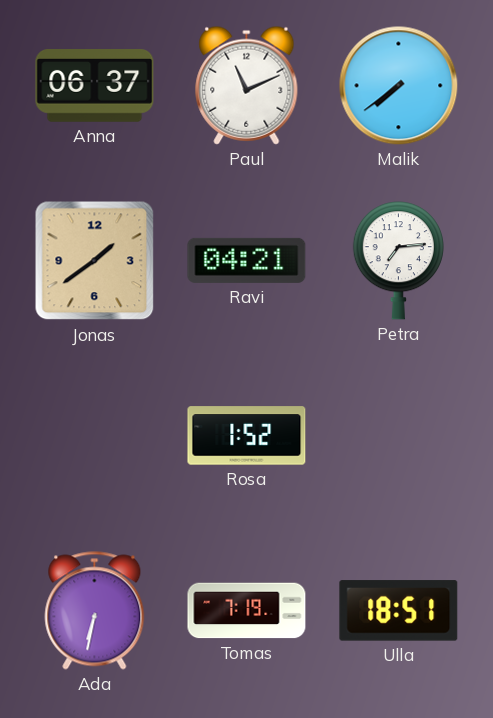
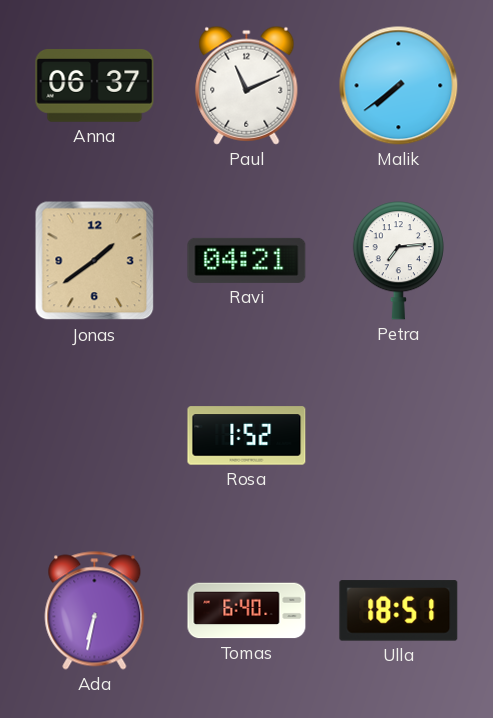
Tomas: 7:19 -> 6:40
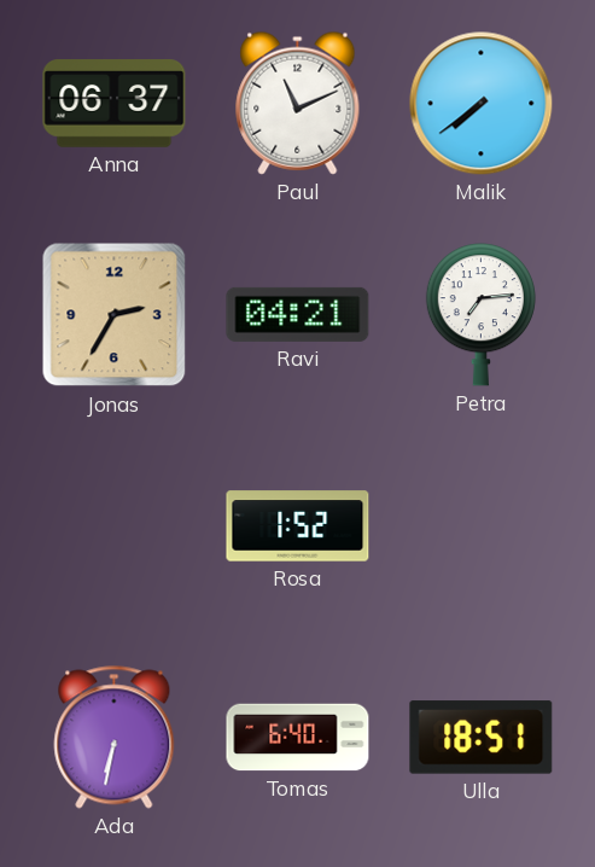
Jonas: 1:39 -> 2:35
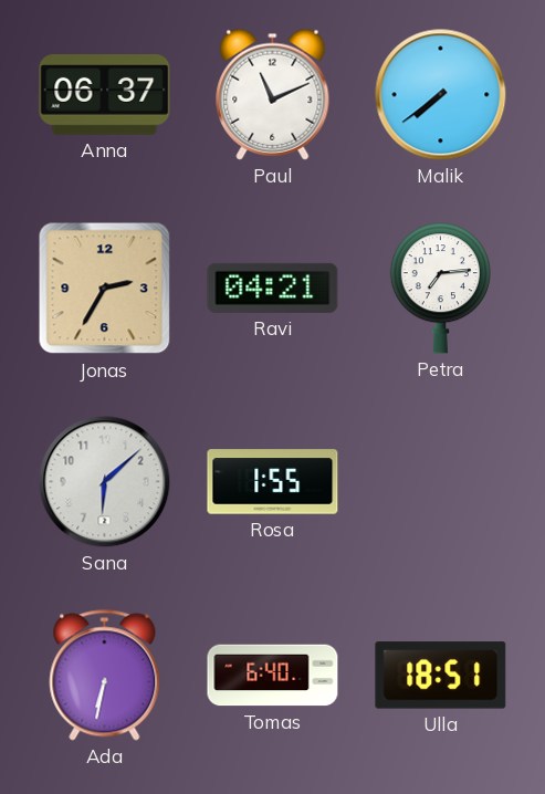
Sana: none -> 6:08
Rosa: 1:52 -> 1:55
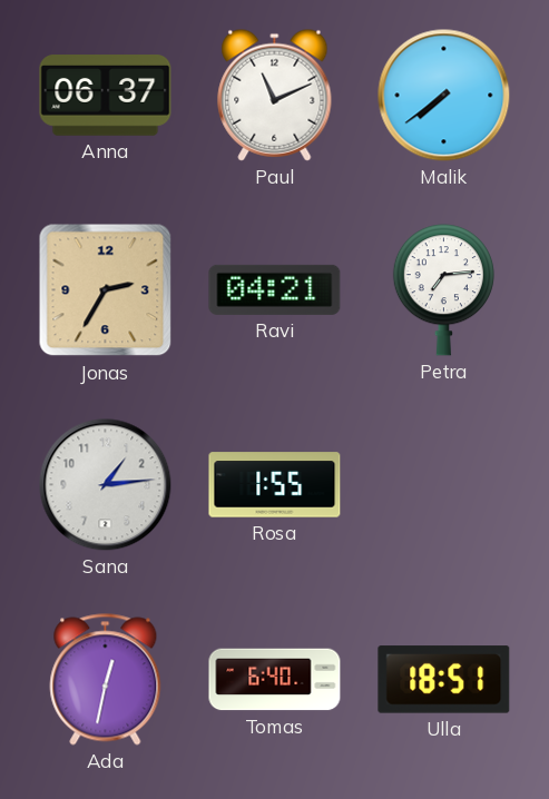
Sana: 6:08 -> 1:14
Ada: 6:32 -> 12:32
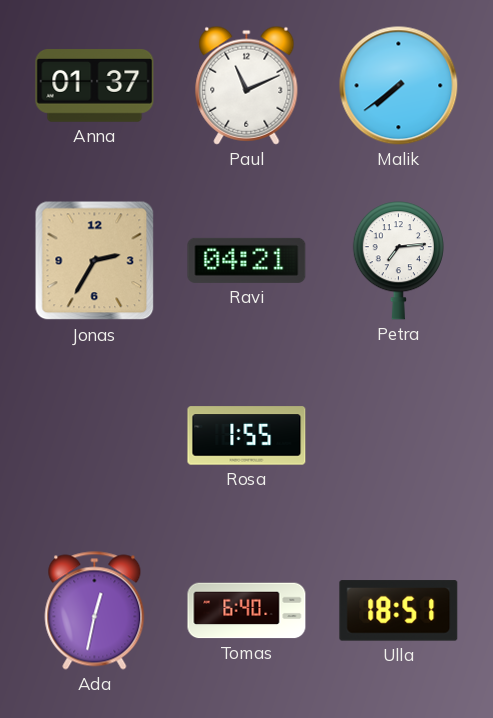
Anna: 06:37 -> 01:37
Sana: 1:14 -> none
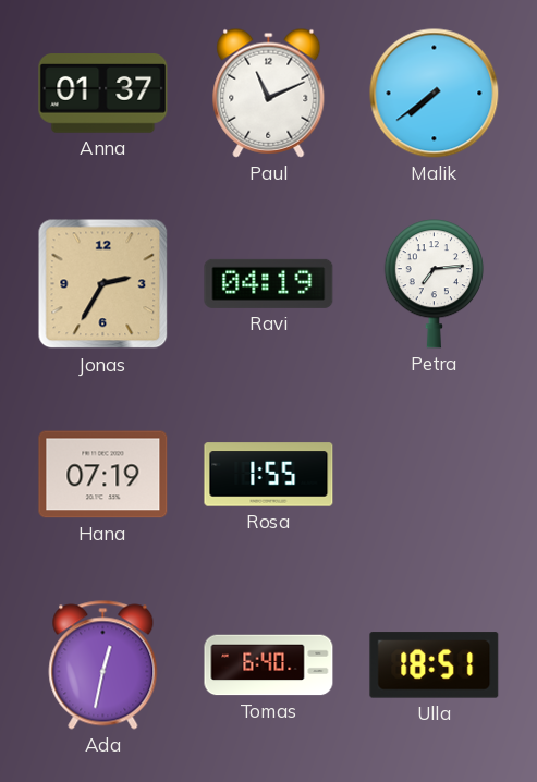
Ravi: 04:21 -> 04:19
Hana: none -> 07:19
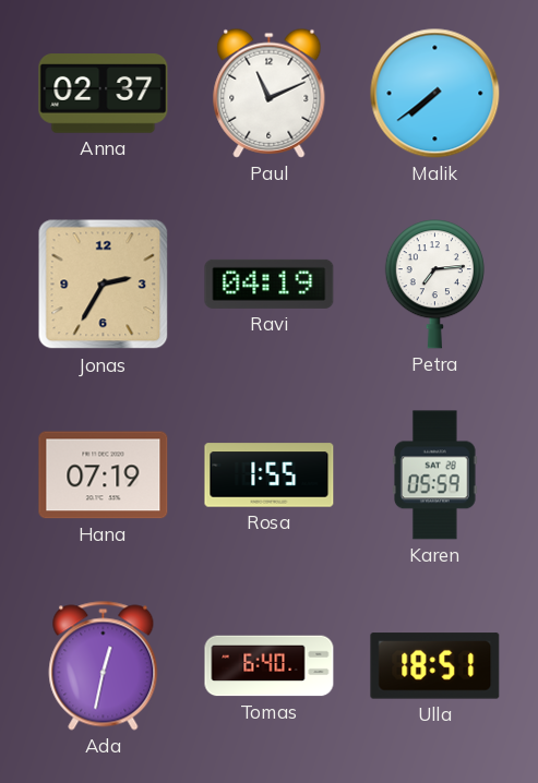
Anna: 01:37 -> 02:37
Karen: none -> 05:59
